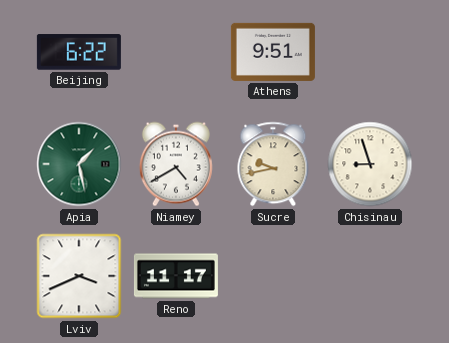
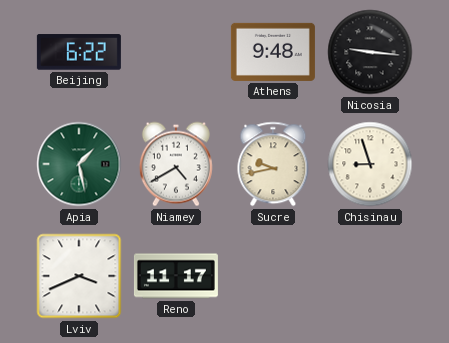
Athens: 9:51 -> 9:48
Nicosia: none -> 9:16
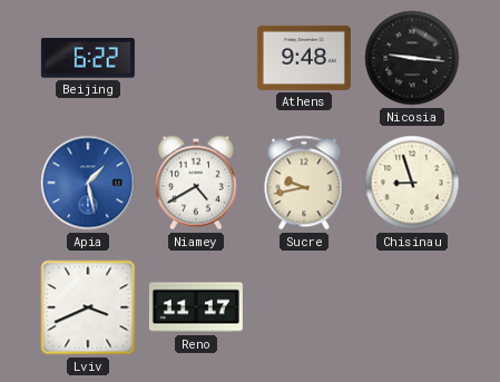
Apia dial: green -> blue
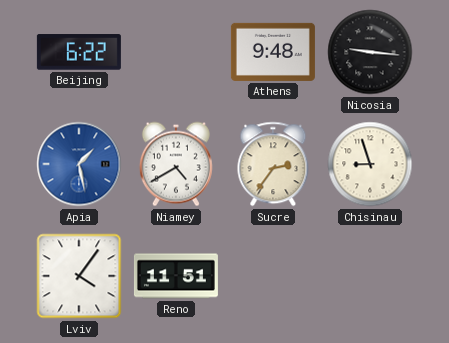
Sucre: 9:43 -> 2:36
Lviv: 3:41 -> 4:06
Reno: 11:17 -> 11:51
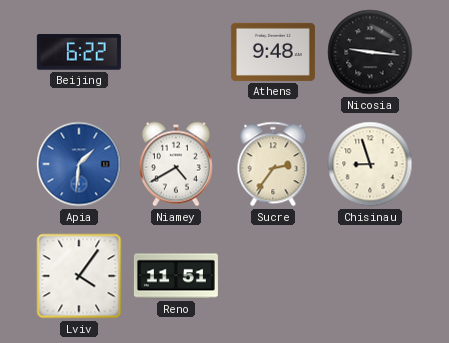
Apia: 1:28 -> 1:31
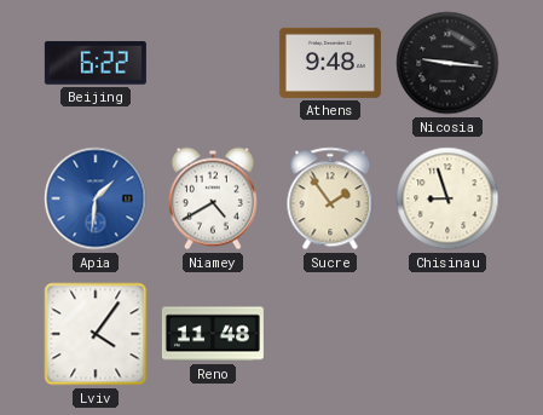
Sucre: 2:36 -> 1:54
Reno: 11:51 -> 11:48
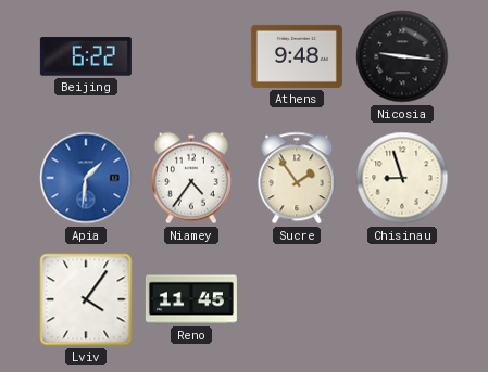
Niamey: 4:40 -> 4:36
Reno: 11:48 -> 11:45
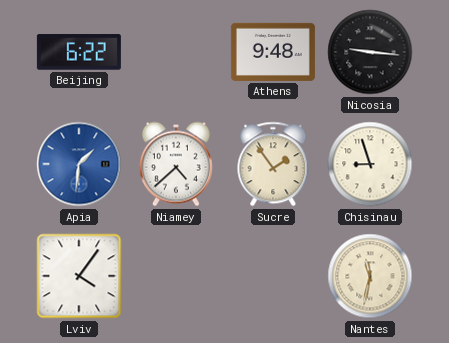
Niamey: 4:36 -> 4:38
Reno: 11:45 -> none
Nantes: none -> 11:32
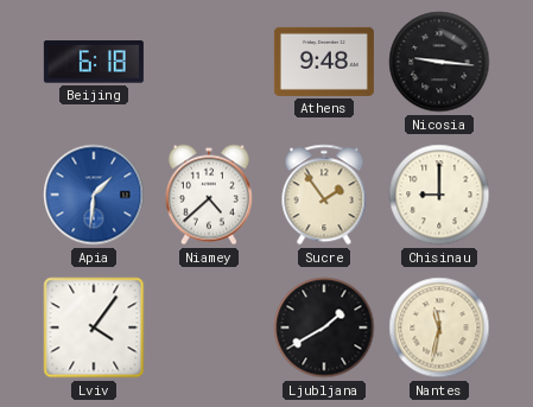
Beijing: 6:22 -> 6:18
Chisinau: 8:57 -> 9:00
Ljubljana: none -> 1:40
